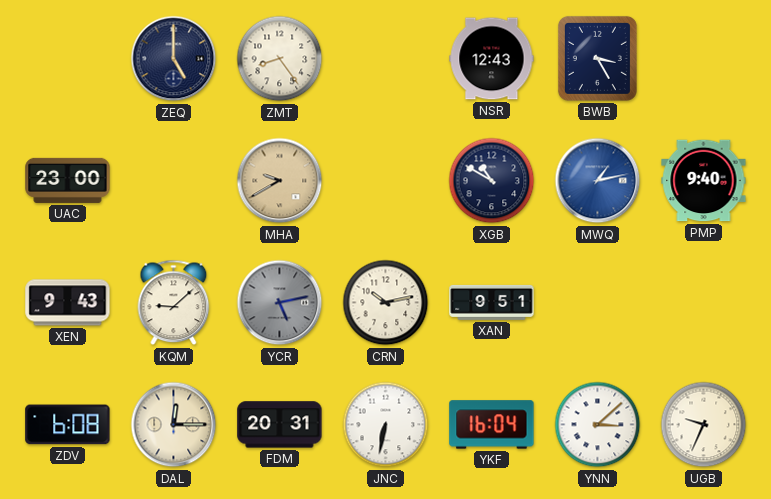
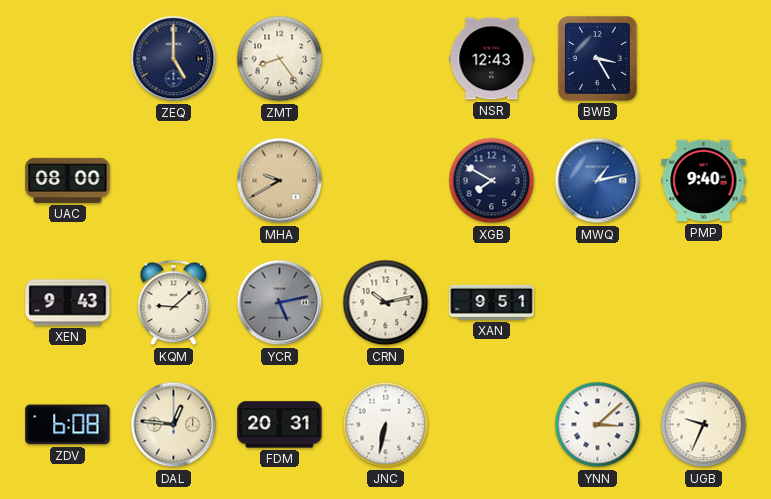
UAC: 23:00 -> 08:00
XGB: 10:50 -> 7:50
DAL: 12:15 -> 12:46
YKF: 16:04 -> none
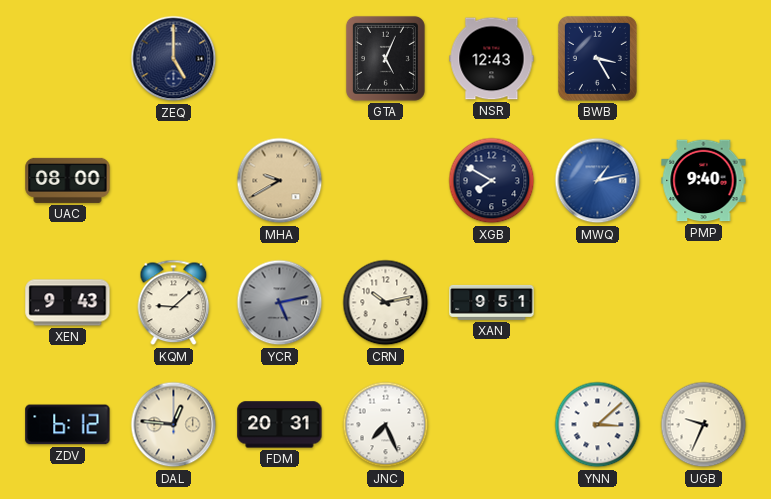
ZMT: 8:24 -> none
GTA: none -> 5:04
ZDV: 6:08 -> 6:12
JNC: 6:32 -> 7:26
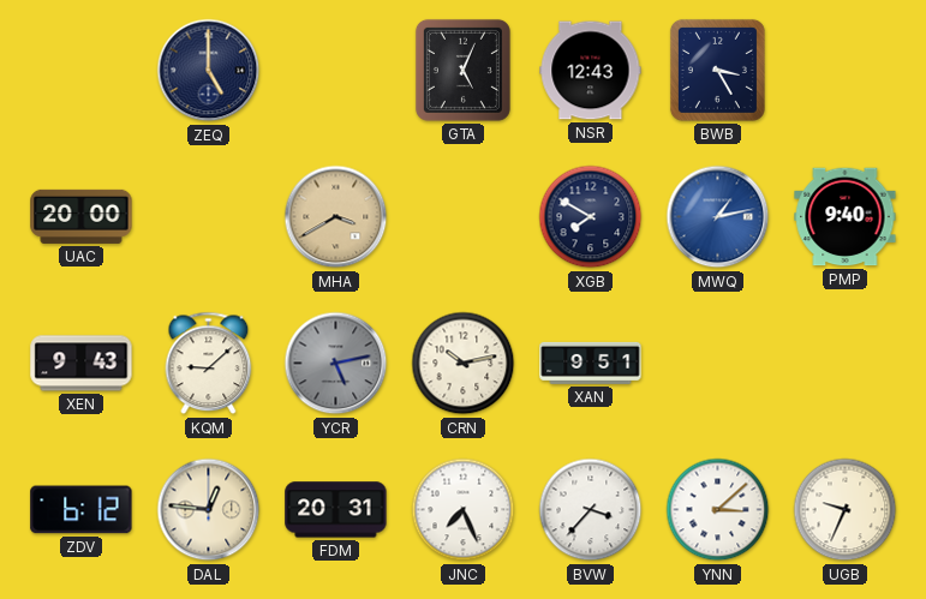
UAC: 08:00 -> 20:00
MHA: 9:40 -> 3:40
BVW: none -> 3:37
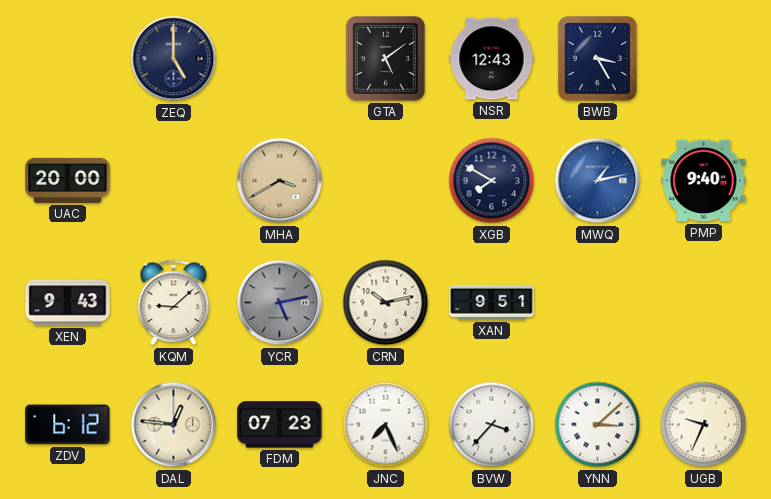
GTA: 5:04 -> 5:09
FDM: 20:31 -> 07:23
